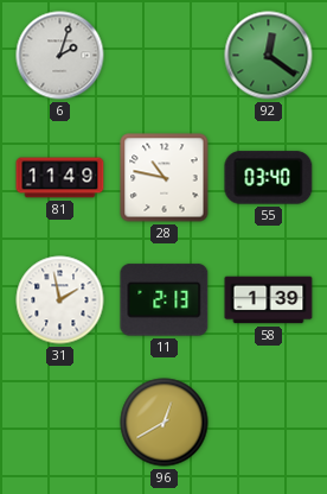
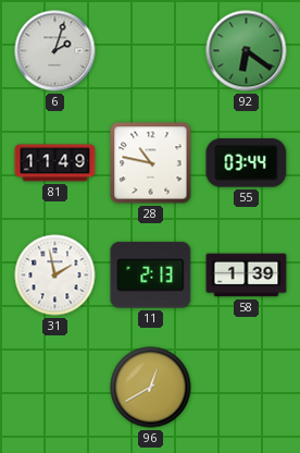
92: 12:21 -> 6:21
55: 03:40 -> 03:44
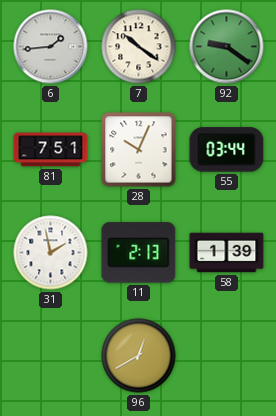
6: 2:03 -> 1:44
7: none -> 10:21
92: 6:21 -> 9:21
81: 11:49 -> 7:51
28: 10:47 -> 10:04
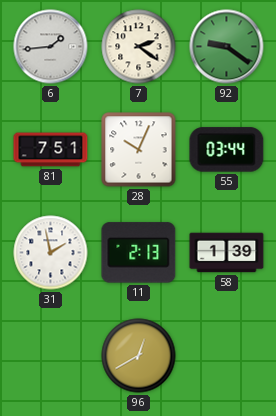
7: 10:21 -> 2:21
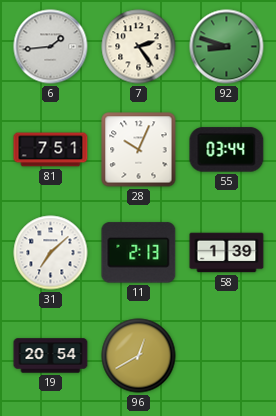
7: 2:21 -> 2:24
92: 9:21 -> 8:48
31: 1:58 -> 7:08
19: none -> 20:54
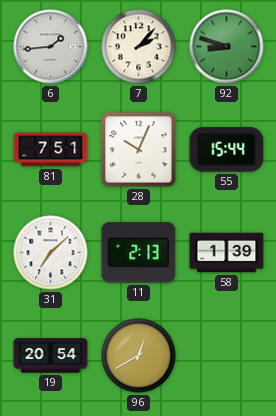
7: 2:24 -> 2:07
55: 03:44 -> 15:44
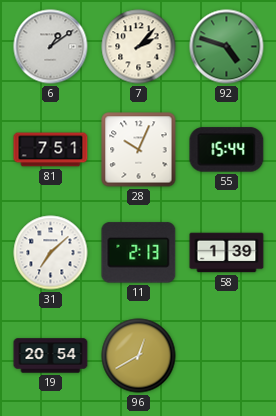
6: 1:44 -> 1:09
92: 8:48 -> 4:48
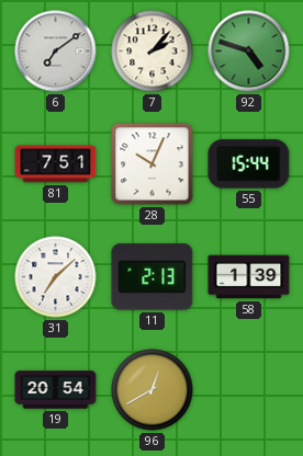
6: 1:09 -> 7:09
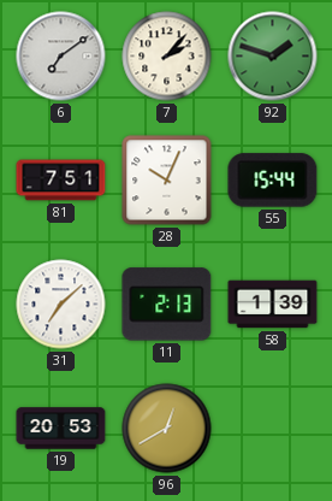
92: 4:48 -> 1:48
19: 20:54 -> 20:53
